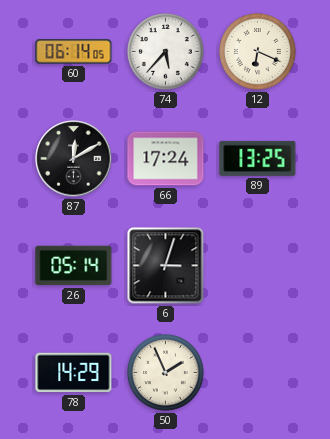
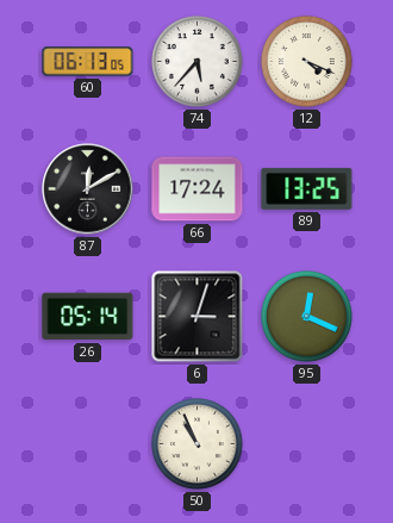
60: 06:14 -> 06:13
12: 6:19 -> 4:19
95: none -> 12:19
78: 14:29 -> none
50: 1:56 -> 10:56
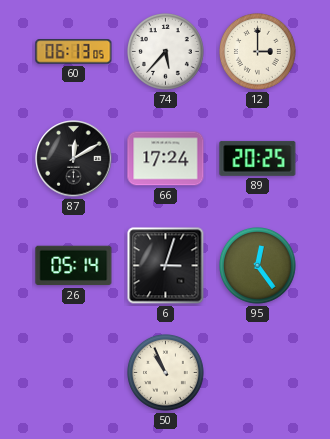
12: 4:19 -> 3:00
89: 13:25 -> 20:25
95: 12:19 -> 12:24
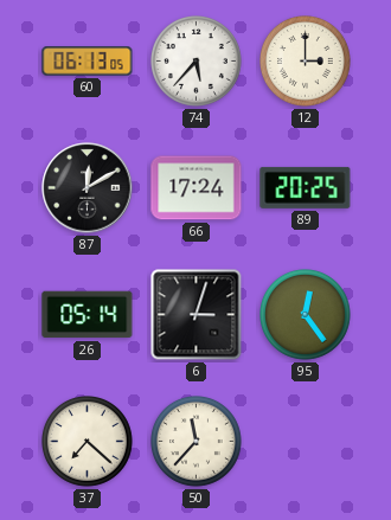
37: none -> 7:22
50: 10:56 -> 11:37
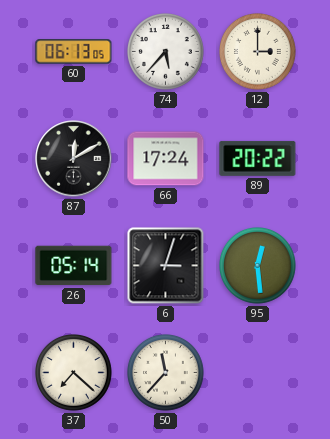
89: 20:25 -> 20:22
95: 12:24 -> 12:29
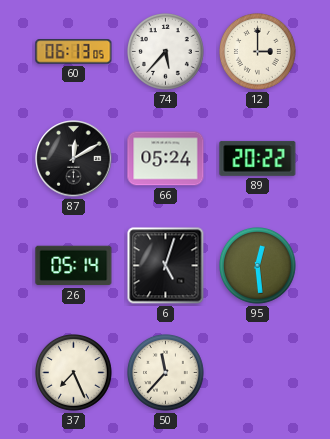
66: 17:24 -> 05:24
6: 3:03 -> 5:03
37: 7:22 -> 7:26
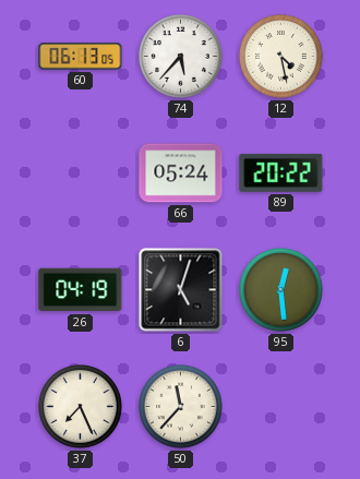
12: 3:00 -> 4:28
87: 12:10 -> none
26: 05:14 -> 04:19
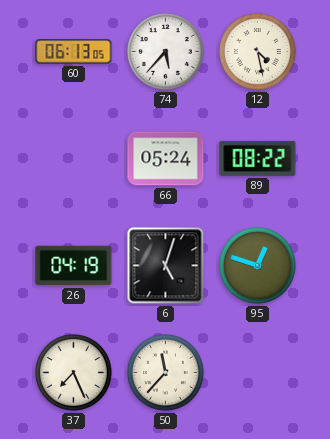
89: 20:22 -> 08:22
95: 12:29 -> 12:48
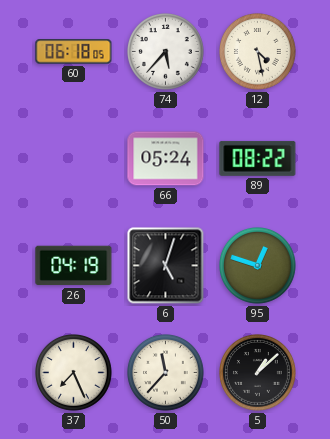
60: 06:13 -> 06:18
5: none -> 1:08
